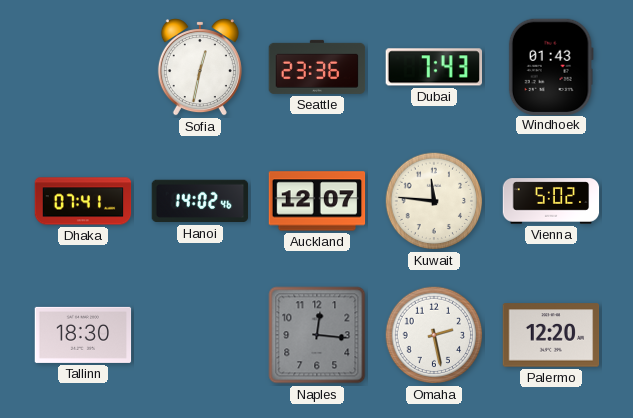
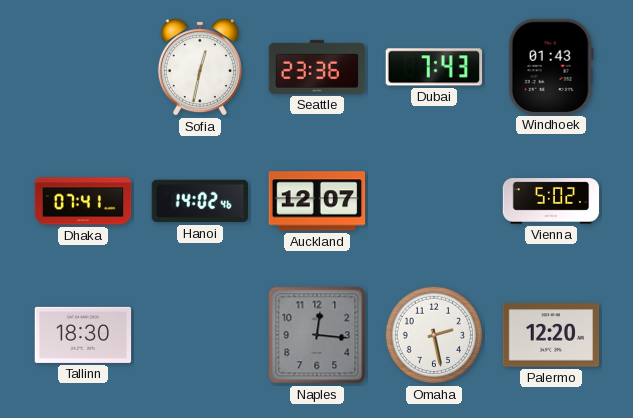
Kuwait: 11:46 -> none
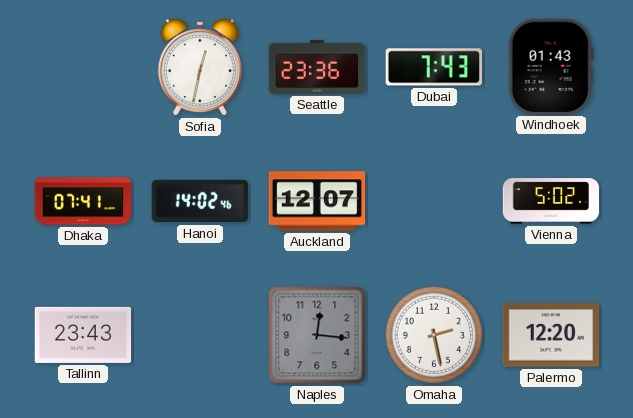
Tallinn: 18:30 -> 23:43
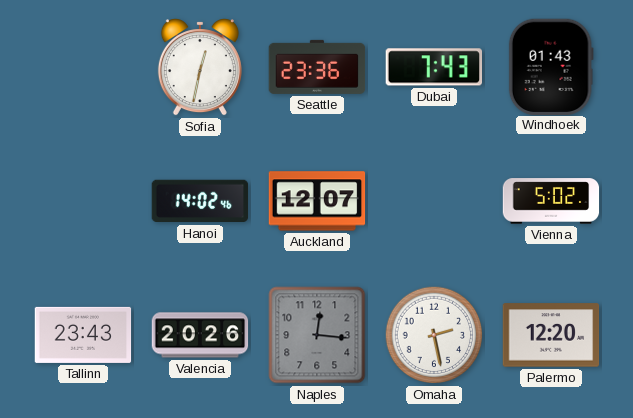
Dhaka: 07:41 -> none
Valencia: none -> 20:26
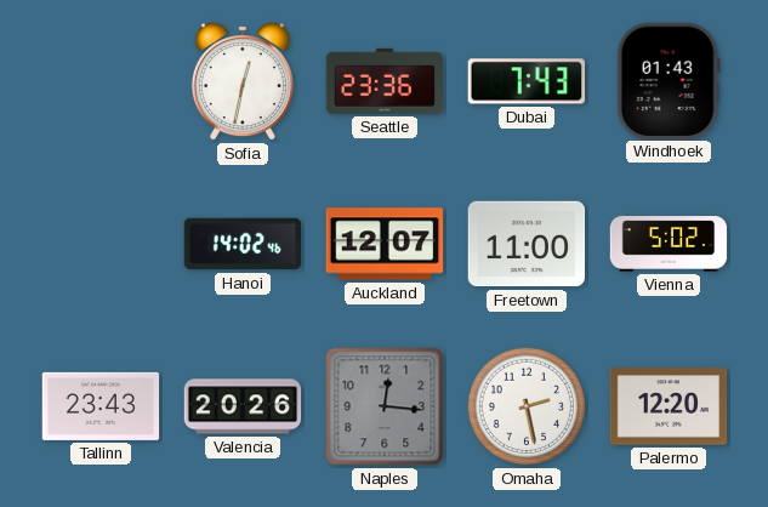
Freetown: none -> 11:00
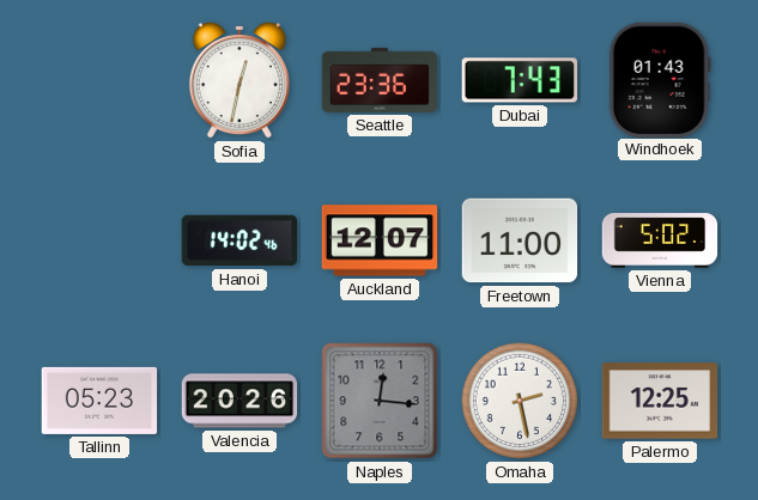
Tallinn: 23:43 -> 05:23
Palermo: 12:20 -> 12:25
